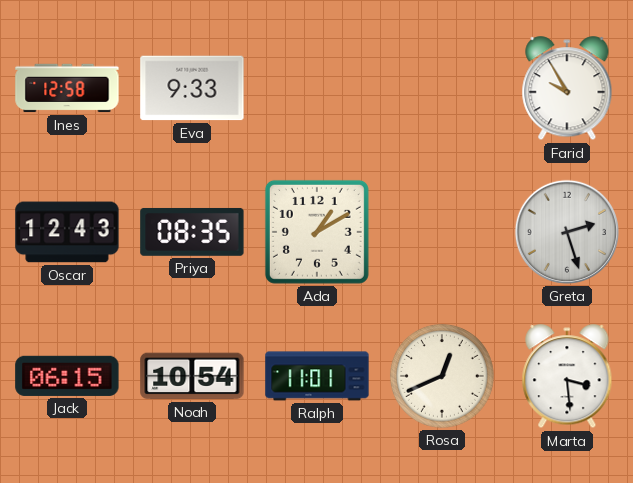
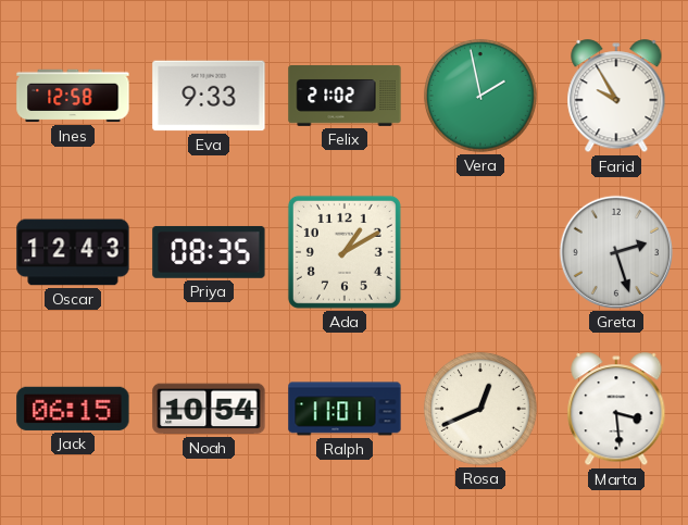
Felix: none -> 21:02
Vera: none -> 1:58
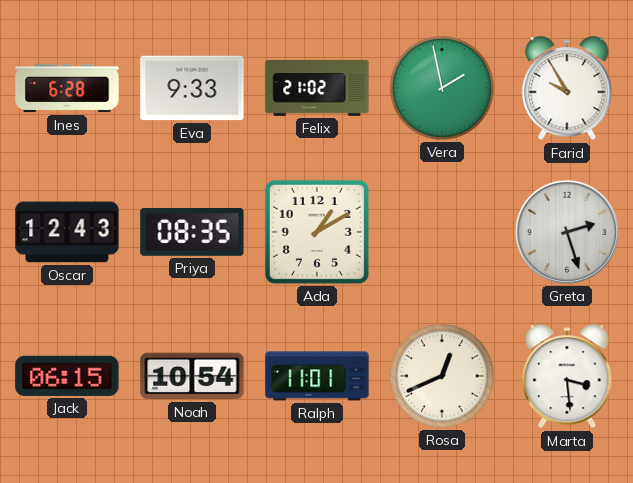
Ines: 12:58 -> 6:28
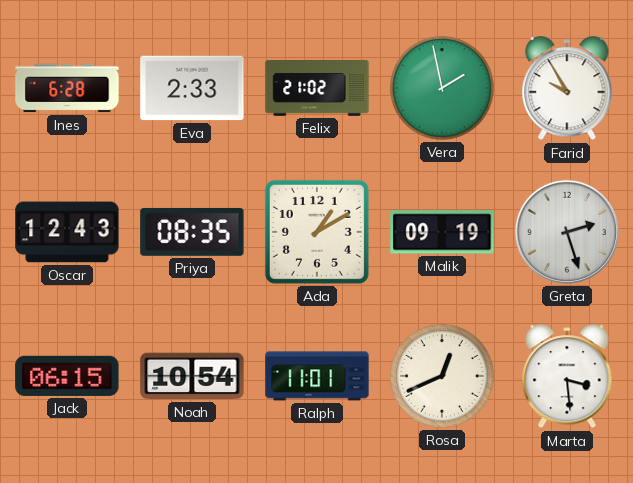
Eva: 9:33 -> 2:33
Malik: none -> 09:19
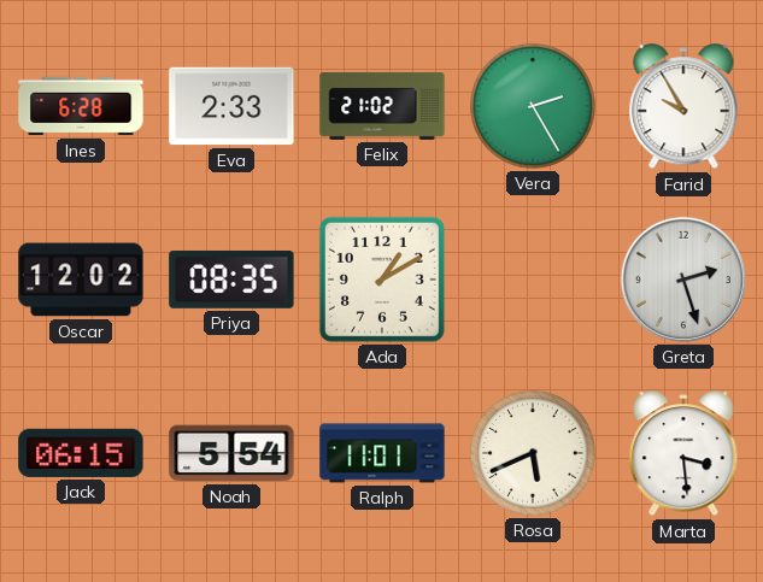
Vera: 1:58 -> 2:25
Oscar: 12:43 -> 12:02
Malik: 09:19 -> none
Noah: 10:54 -> 5:54
Rosa: 12:41 -> 5:41
